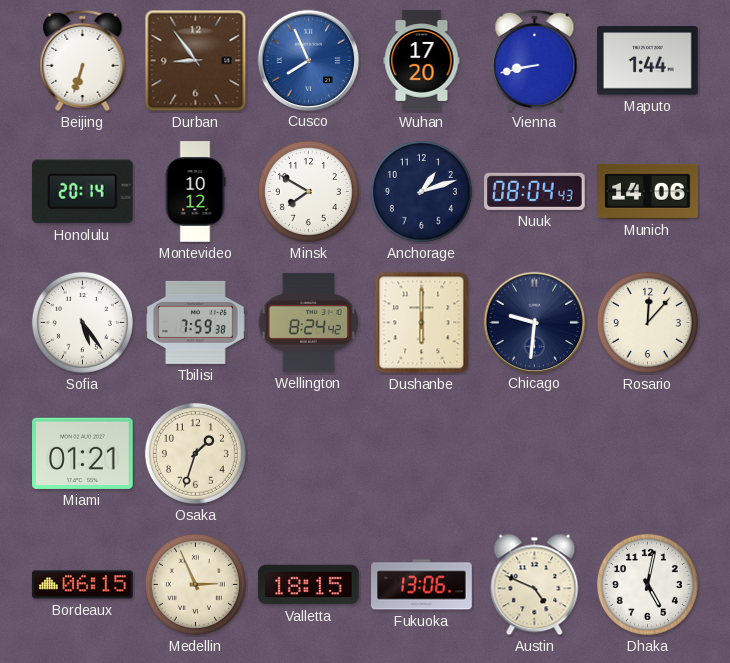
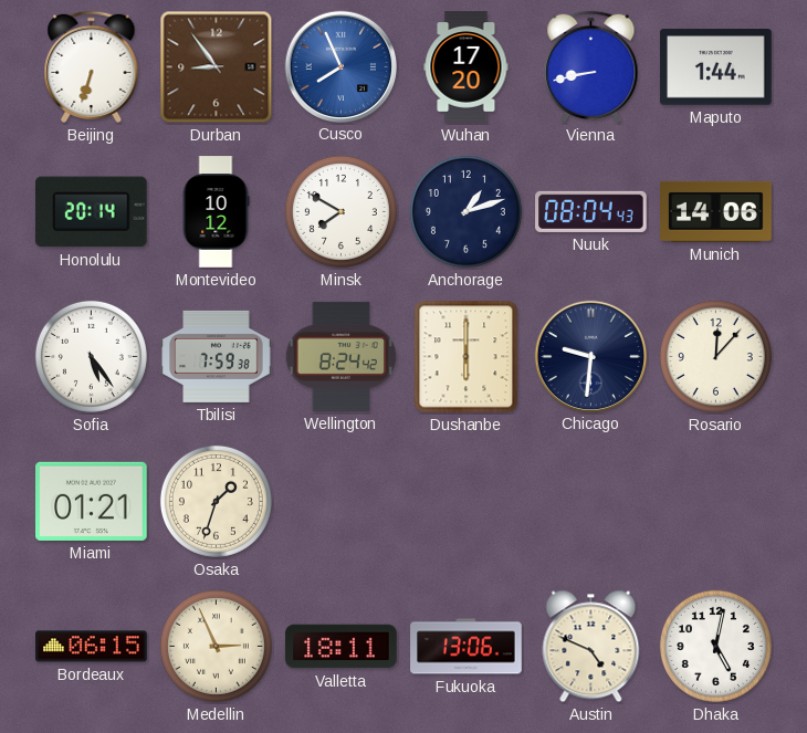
Valletta: 18:15 -> 18:11
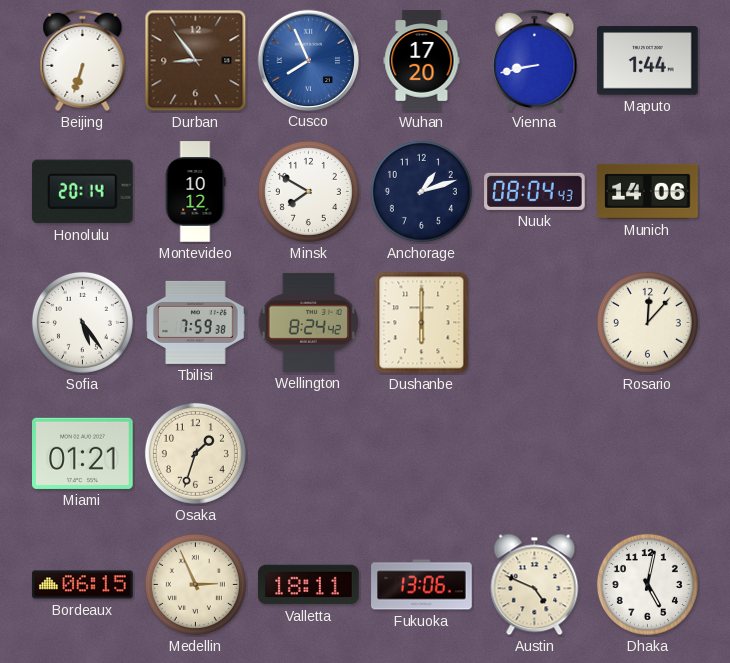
Chicago: 9:31 -> none
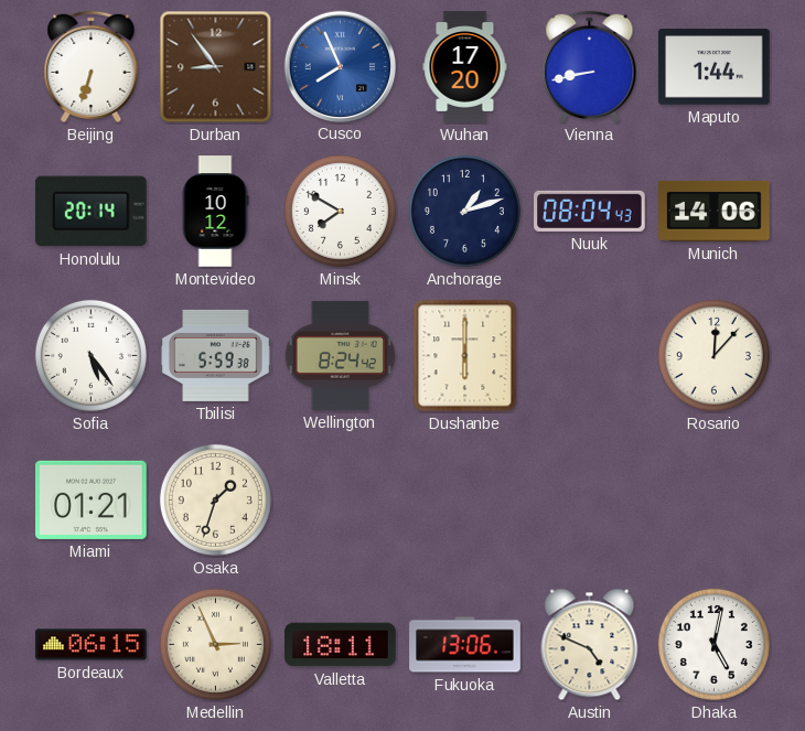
Tbilisi: 7:59 -> 5:59
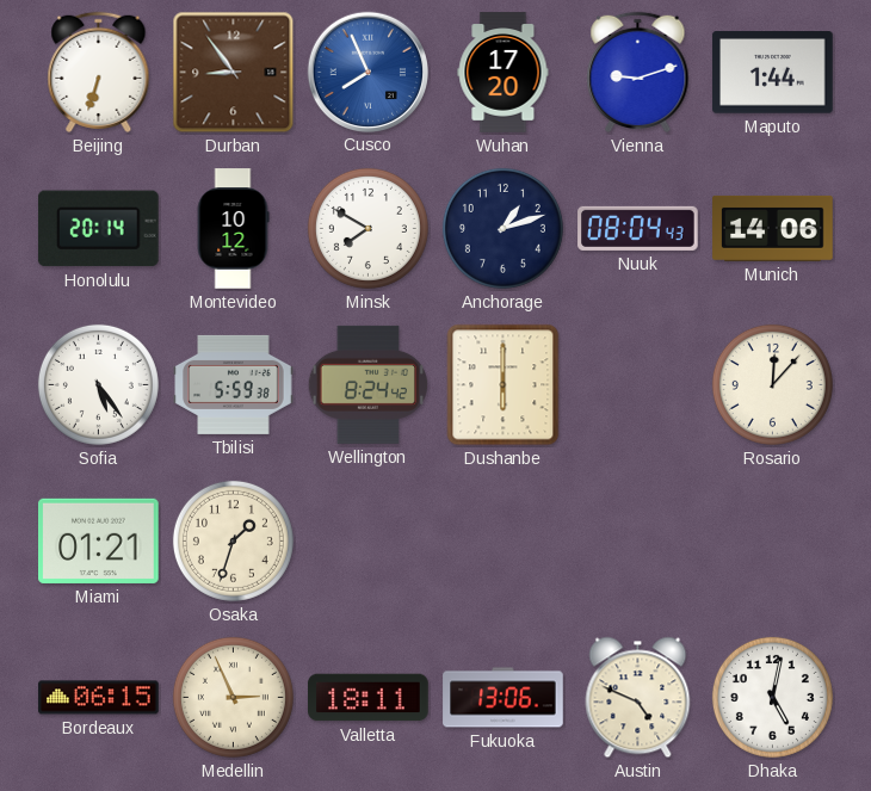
Vienna: 8:43 -> 9:12
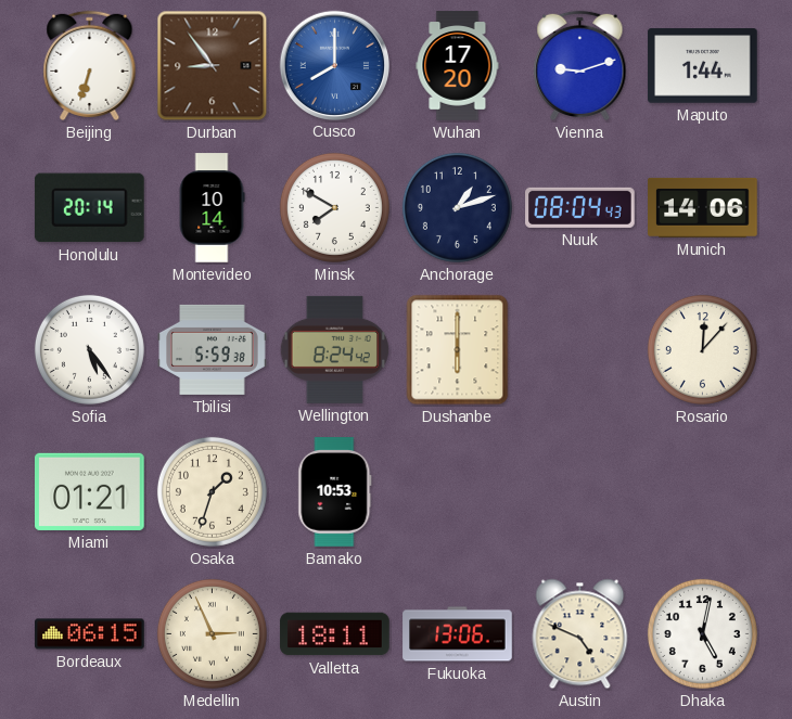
Cusco: 7:56 -> 8:00
Montevideo: 10:12 -> 10:14
Bamako: none -> 10:53
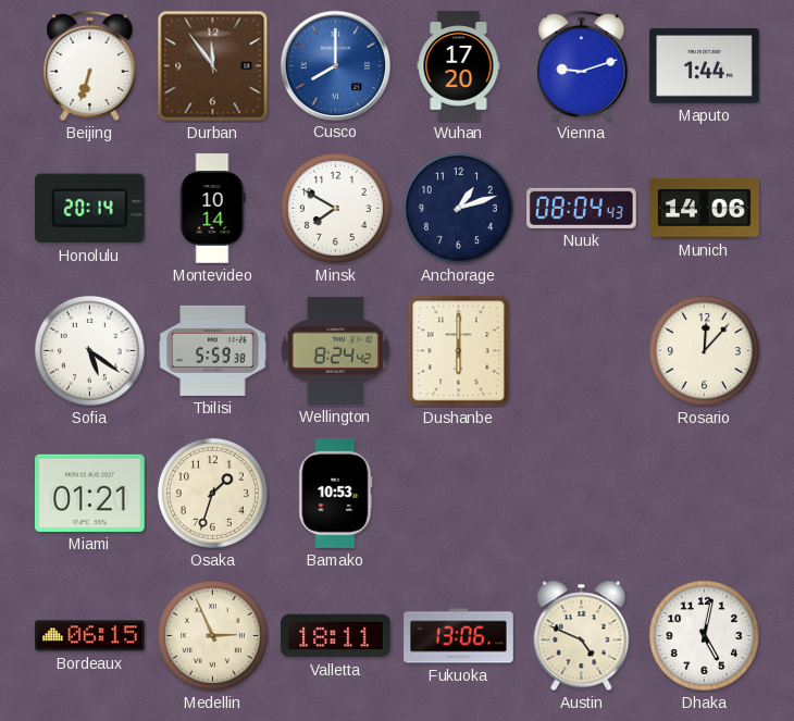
Durban: 8:54 -> 11:54
Sofia: 5:24 -> 5:21
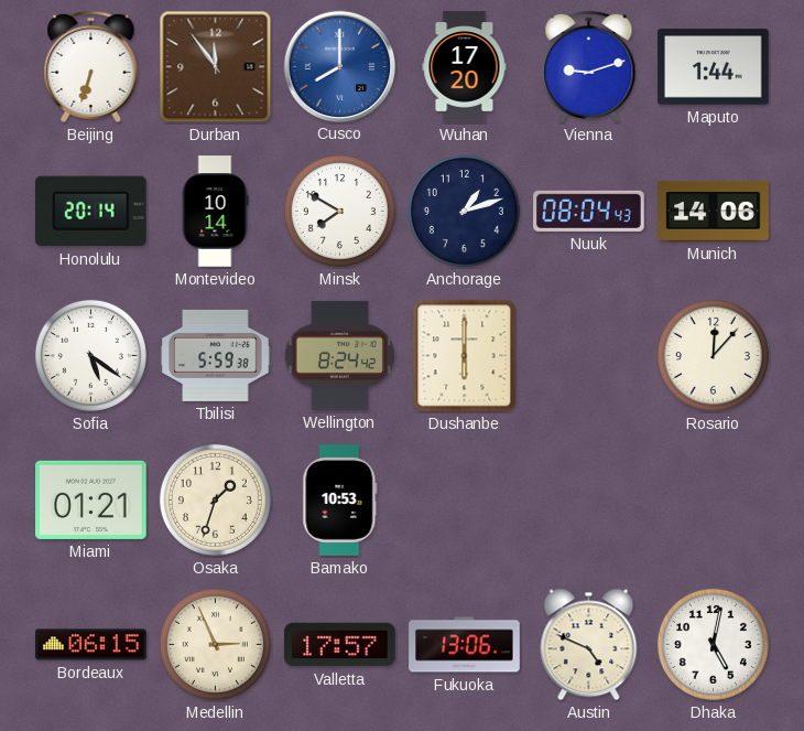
Valletta: 18:11 -> 17:57
